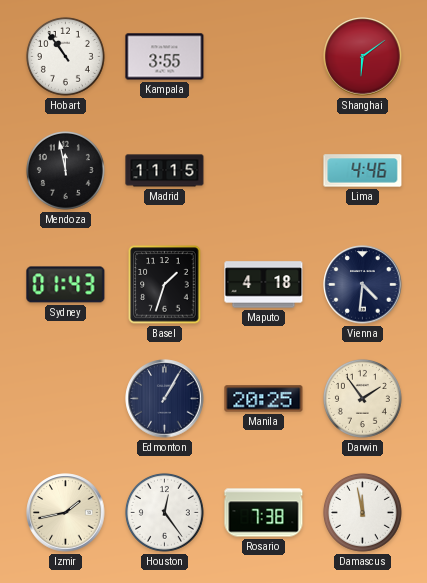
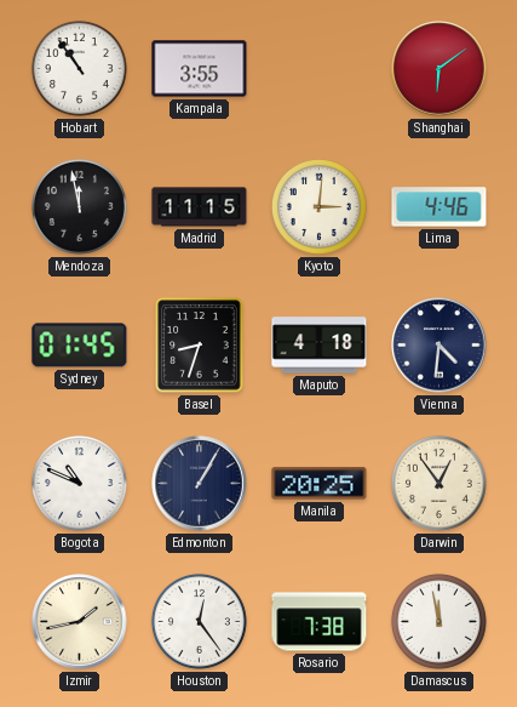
Kyoto: none -> 3:01
Sydney: 01:43 -> 01:45
Basel: 1:33 -> 8:33
Bogota: none -> 10:49
Darwin: 1:54 -> 12:54
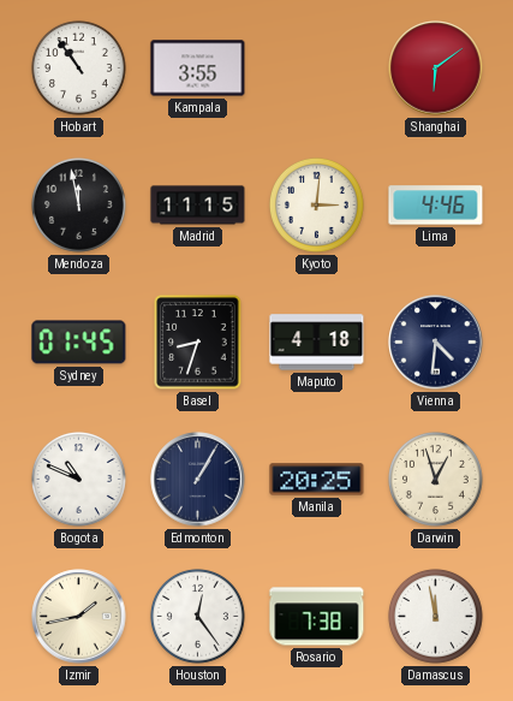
Darwin: 12:54 -> 12:57
